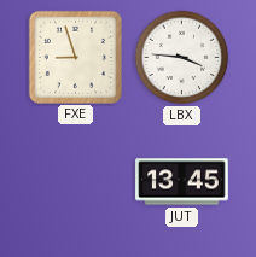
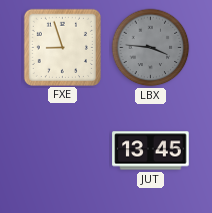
LBX dial: white -> grey
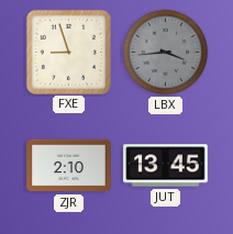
LBX: 3:46 -> 3:44
ZJR: none -> 2:10
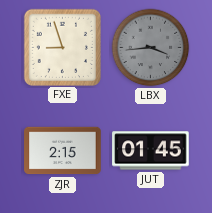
ZJR: 2:10 -> 2:15
JUT: 13:45 -> 01:45
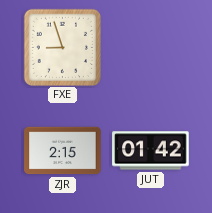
LBX: 3:44 -> none
JUT: 01:45 -> 01:42
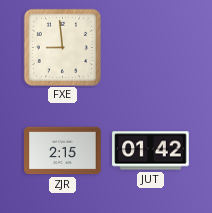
FXE: 8:57 -> 8:59
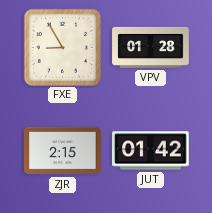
FXE: 8:59 -> 8:55
VPV: none -> 01:28
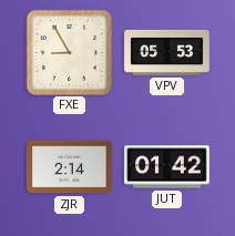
VPV: 01:28 -> 05:53
ZJR: 2:15 -> 2:14
